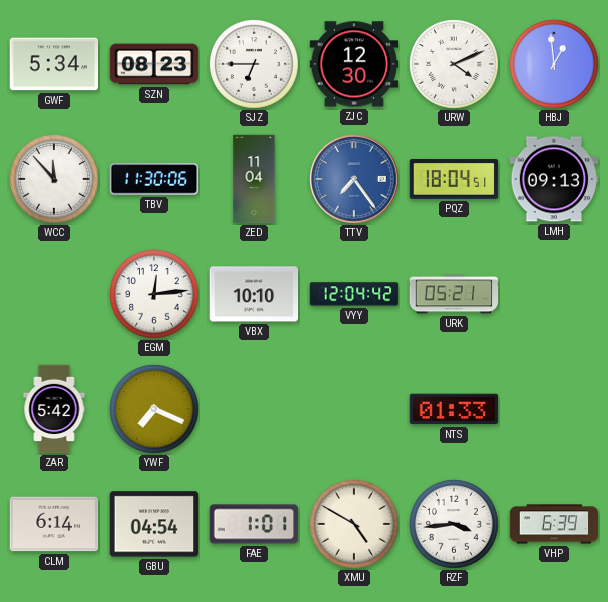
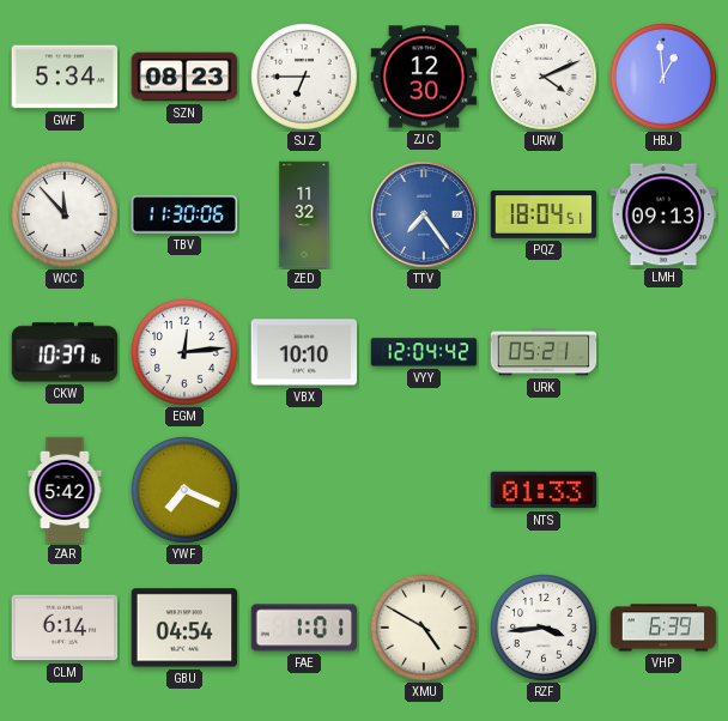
ZED: 11:04 -> 11:32
CKW: none -> 10:37
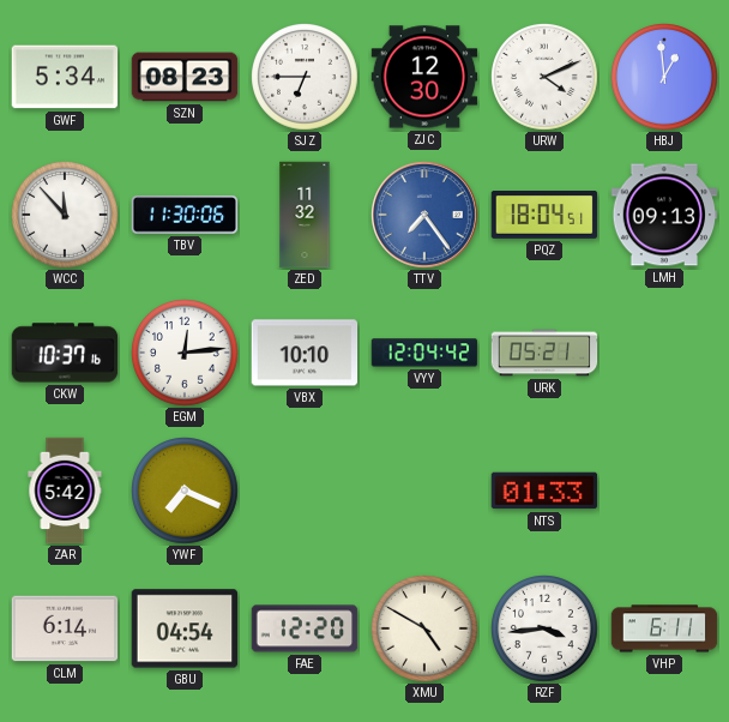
FAE: 1:01 -> 12:20
VHP: 6:39 -> 6:11
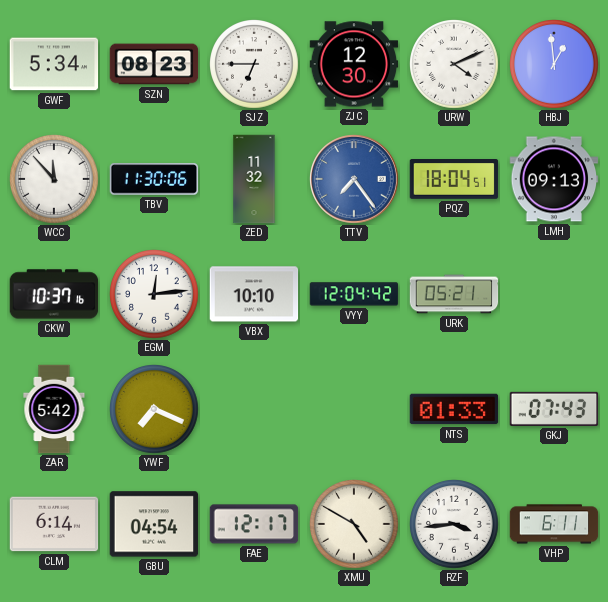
GKJ: none -> 07:43
FAE: 12:20 -> 12:17
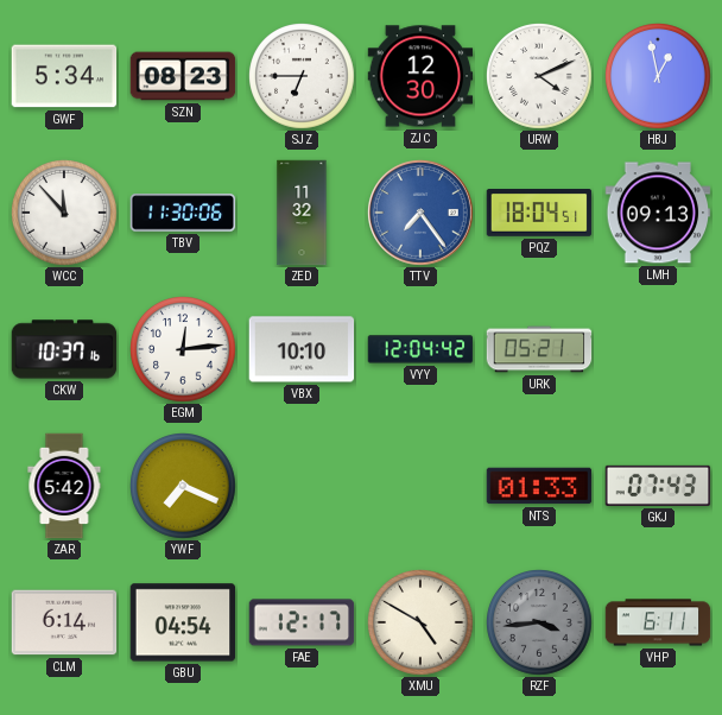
HBJ: 12:59 -> 12:58
RZF dial: white -> grey
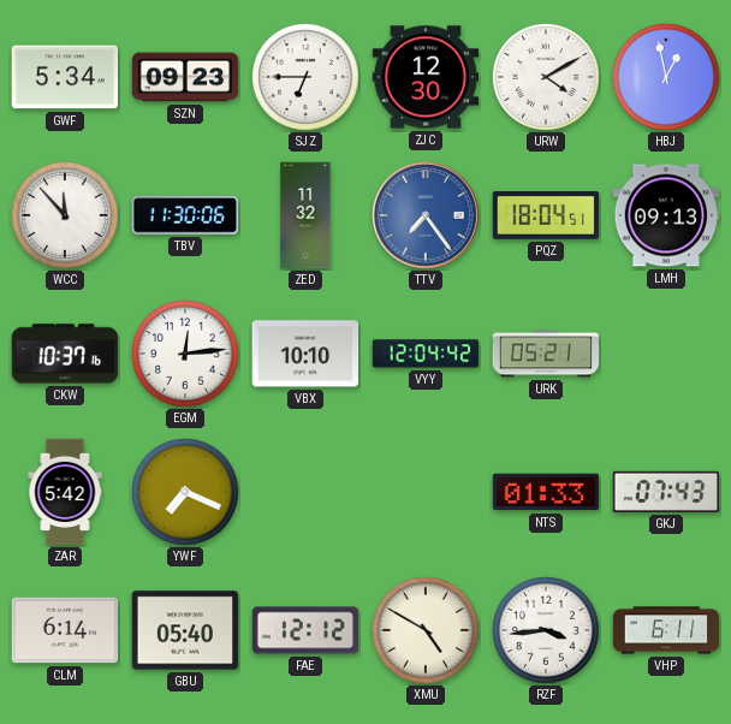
SZN: 08:23 -> 09:23
URW: 4:11 -> 4:10
GBU: 04:54 -> 05:40
FAE: 12:17 -> 12:12
RZF dial: grey -> white
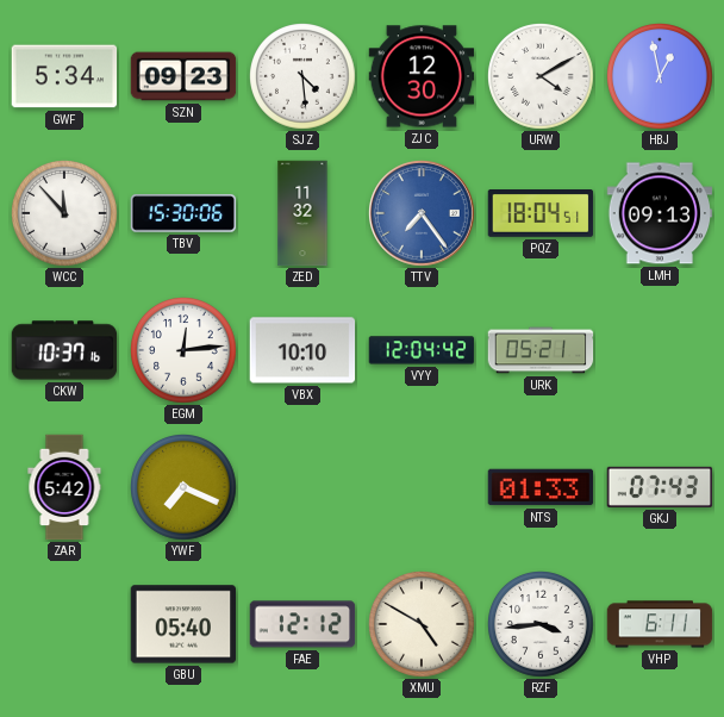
SJZ: 6:45 -> 4:29
TBV: 11:30 -> 15:30
CLM: 6:14 -> none
